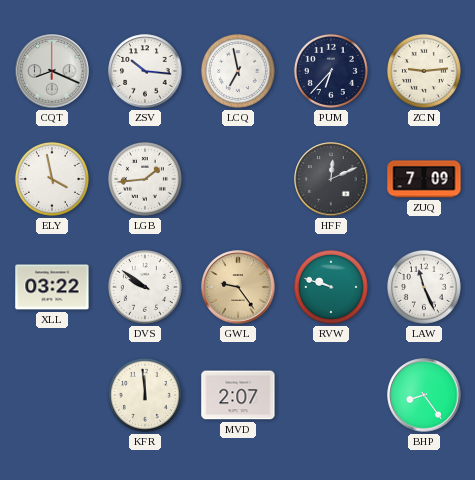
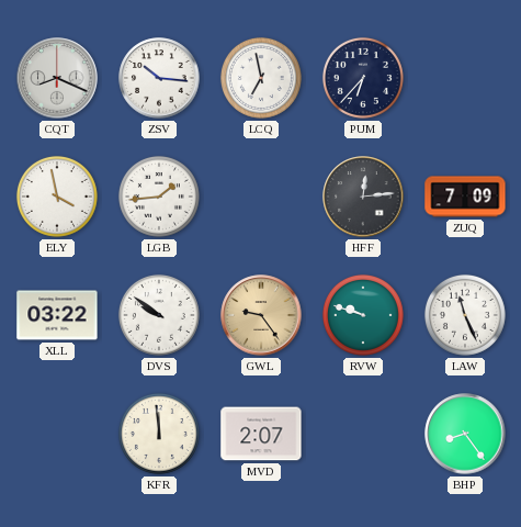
ZCN: 9:14 -> none
HFF: 12:11 -> 12:14
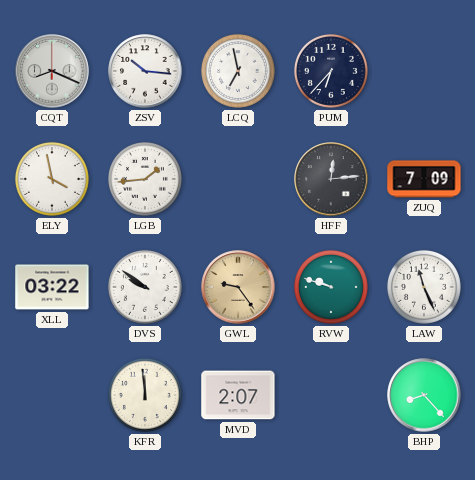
BHP: 8:24 -> 8:23
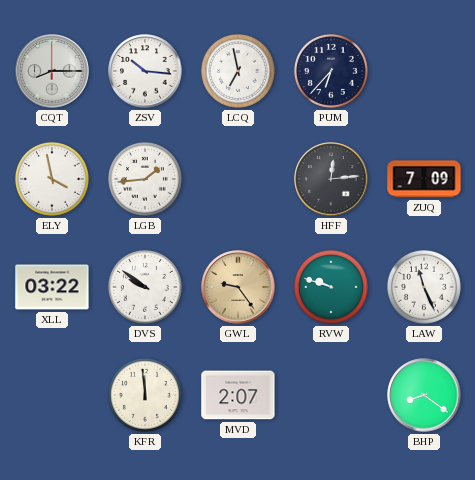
CQT: 8:19 -> 8:15
BHP: 8:23 -> 8:21
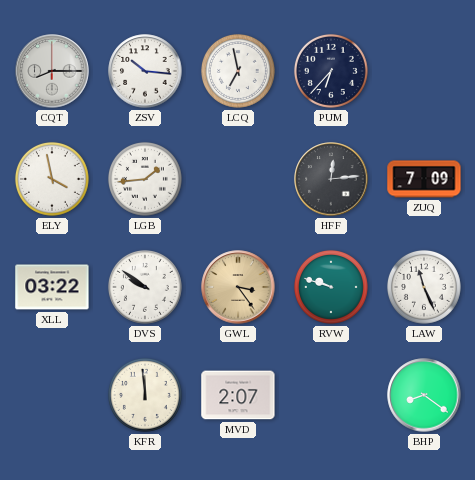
GWL: 9:24 -> 3:24
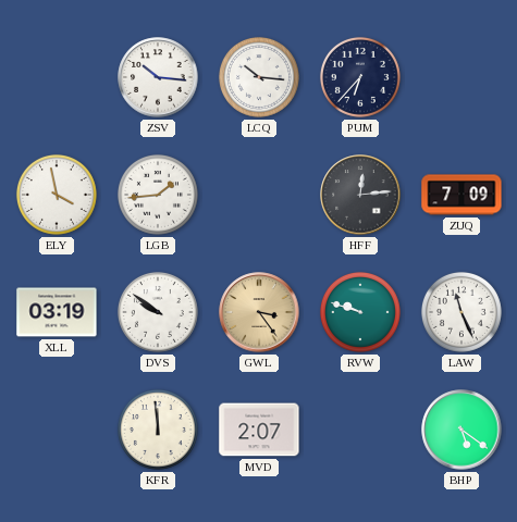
CQT: 8:15 -> none
LCQ: 6:58 -> 10:16
XLL: 03:22 -> 03:19
BHP: 8:21 -> 5:21
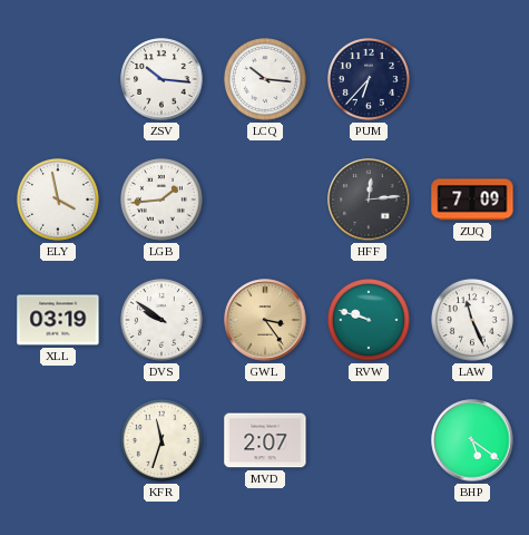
KFR: 11:59 -> 11:33
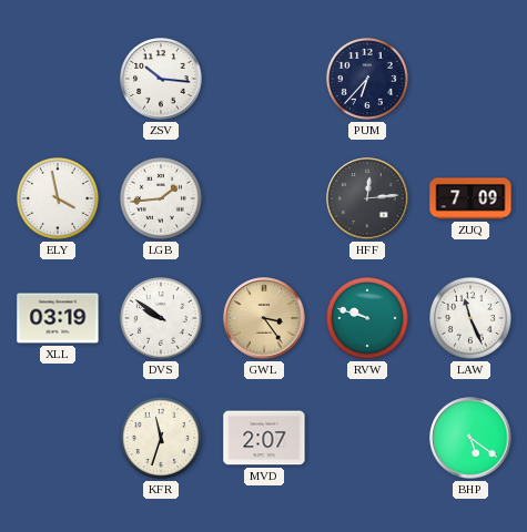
LCQ: 10:16 -> none
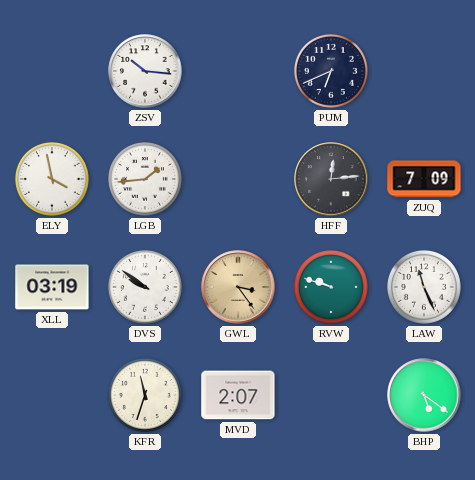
PUM: 6:37 -> 6:41
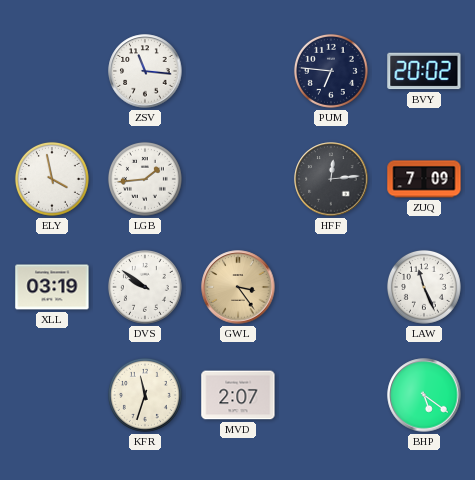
ZSV: 10:16 -> 11:16
PUM: 6:41 -> 6:46
BVY: none -> 20:02
RVW: 9:48 -> none
